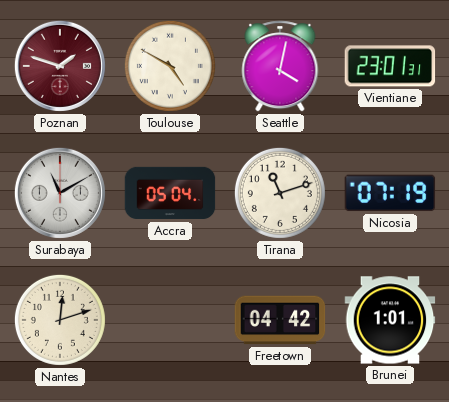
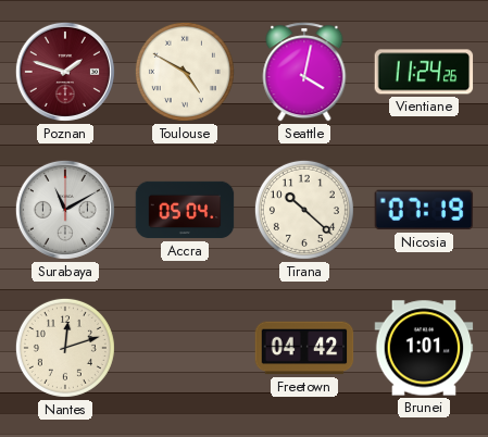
Vientiane: 23:01 -> 11:24
Tirana: 11:12 -> 10:22
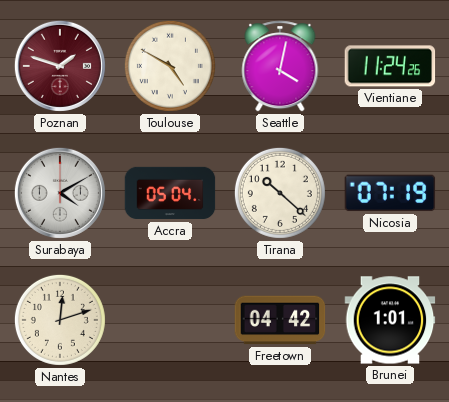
Surabaya: 11:10 -> 4:10
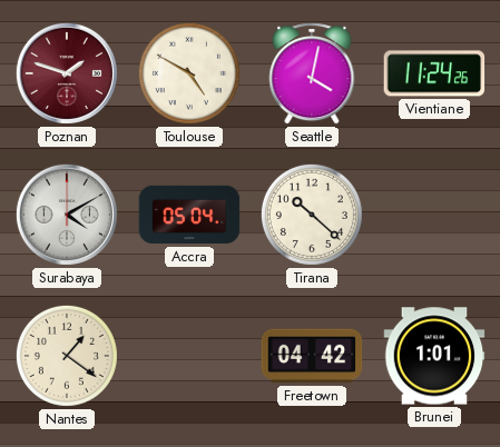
Nicosia: 07:19 -> none
Nantes: 12:12 -> 1:21
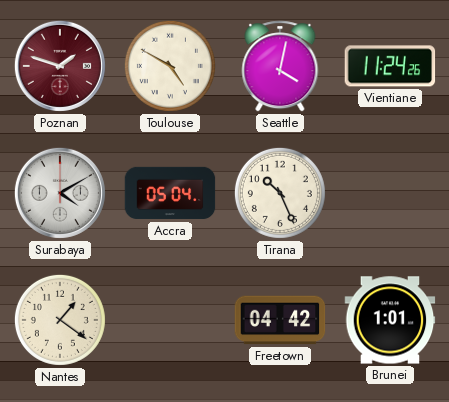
Tirana: 10:22 -> 10:26
